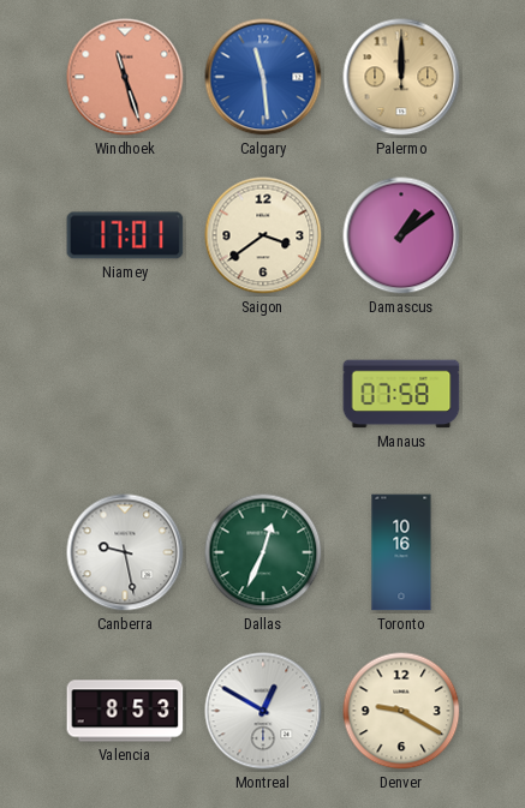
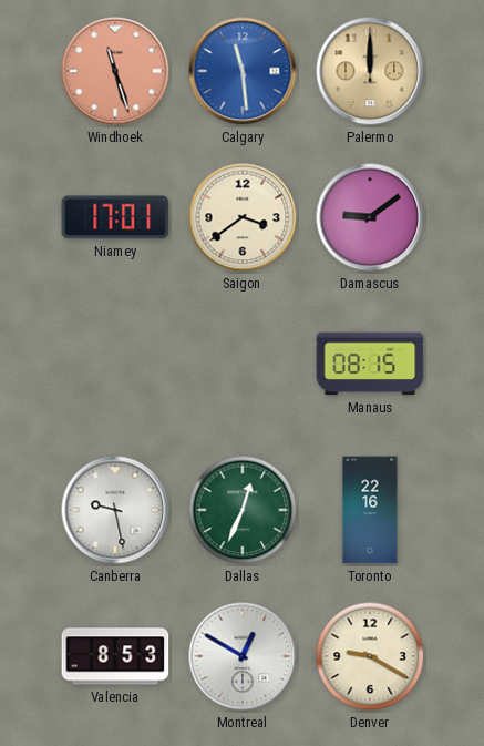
Damascus: 1:09 -> 9:09
Manaus: 07:58 -> 08:15
Toronto: 10:16 -> 22:16
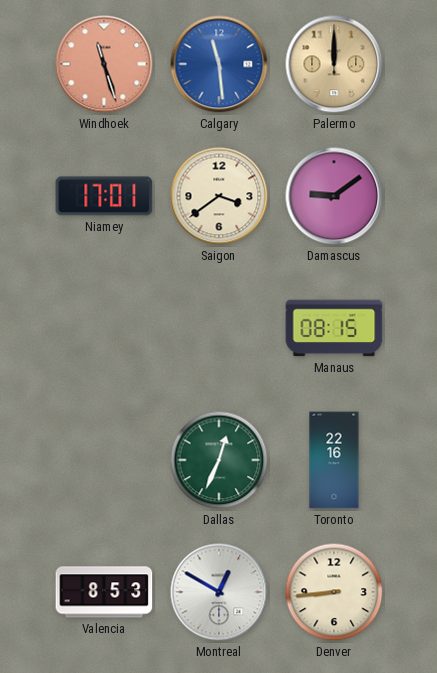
Canberra: 9:28 -> none
Denver: 9:20 -> 8:44
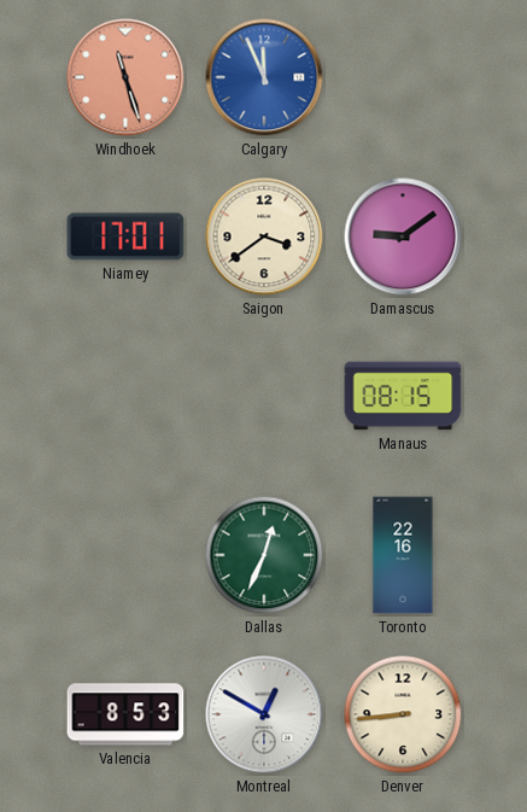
Calgary: 11:29 -> 11:56
Palermo: 12:00 -> none
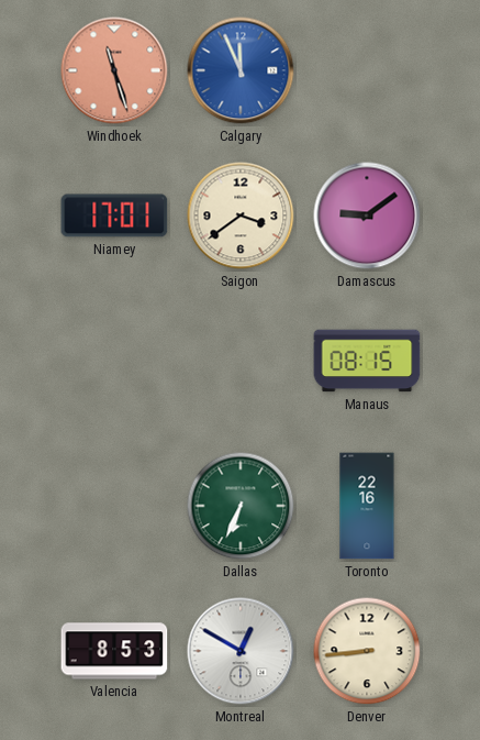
Dallas: 12:34 -> 6:34
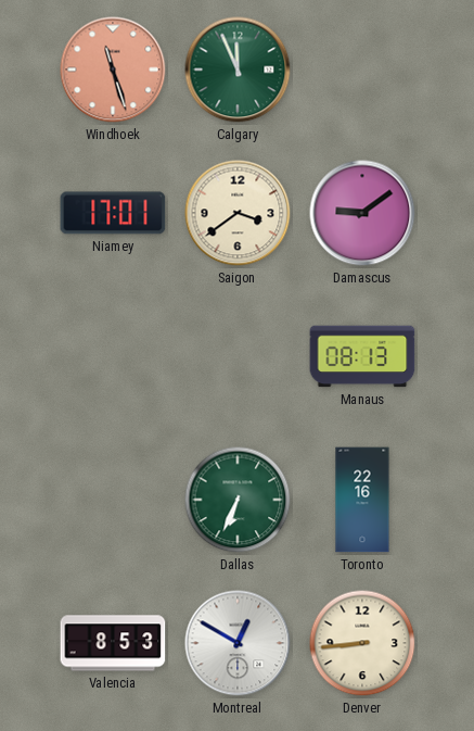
Calgary dial: blue -> green
Manaus: 08:15 -> 08:13
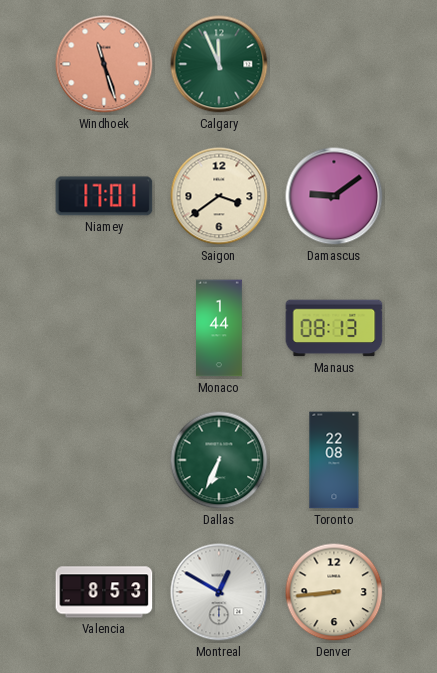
Monaco: none -> 1:44
Toronto: 22:16 -> 22:08
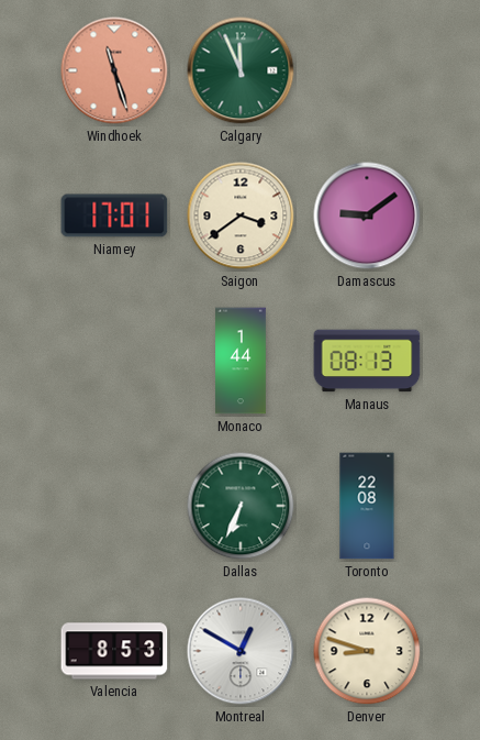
Denver: 8:44 -> 8:48
